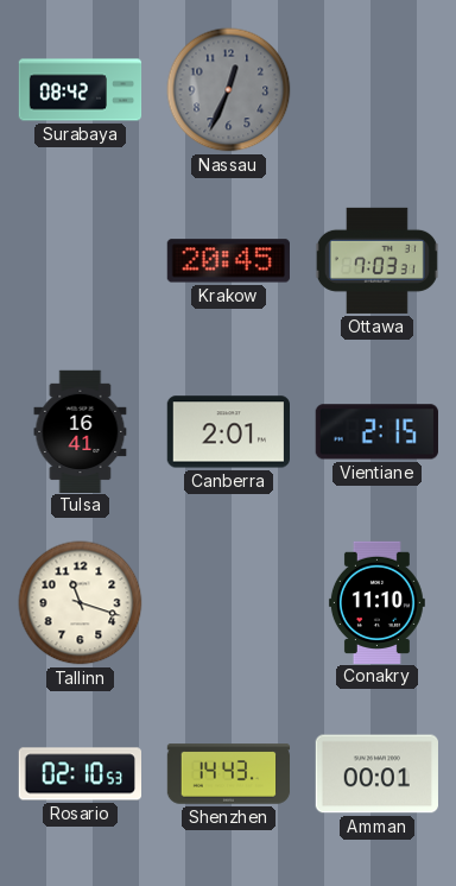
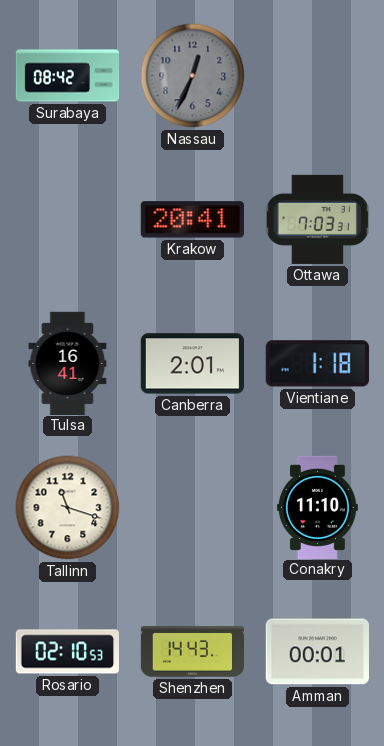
Krakow: 20:45 -> 20:41
Vientiane: 2:15 -> 1:18
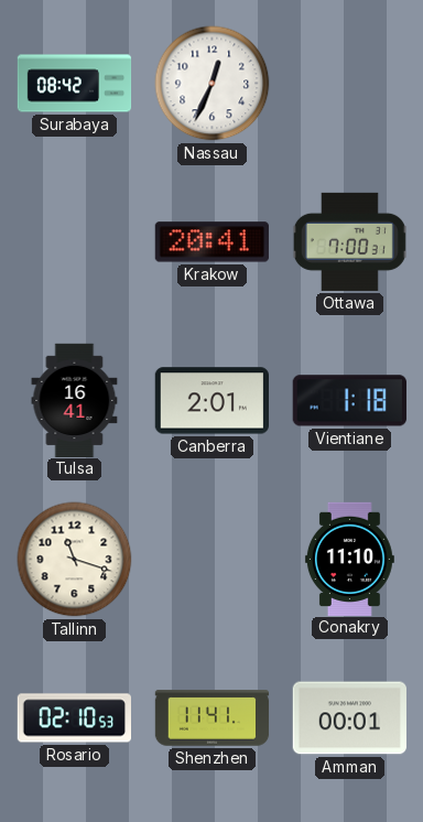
Nassau dial: grey -> white
Ottawa: 7:03 -> 7:00
Shenzhen: 14:43 -> 11:41
